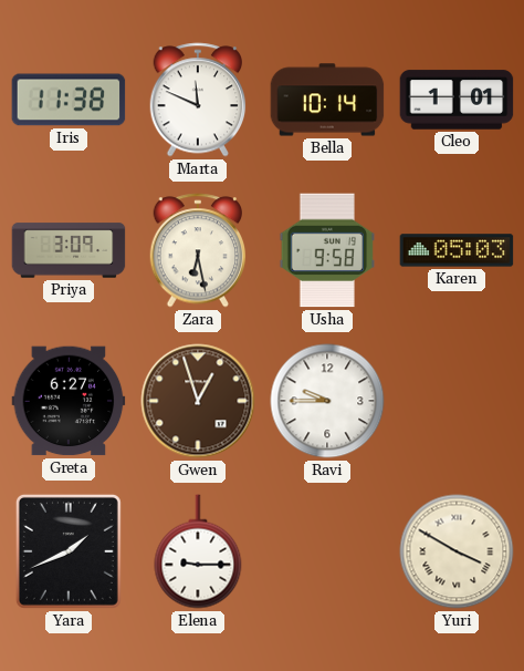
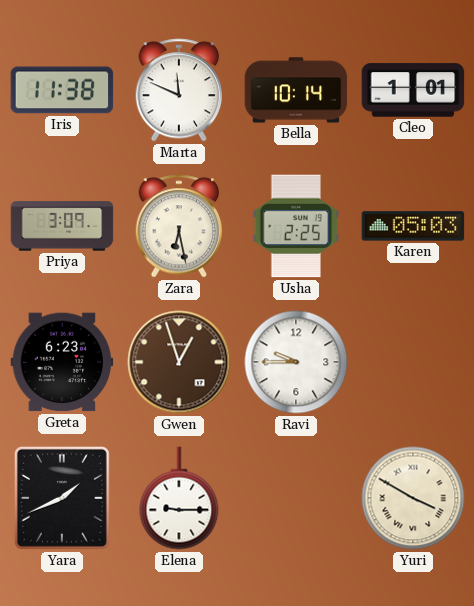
Usha: 9:58 -> 2:25
Greta: 6:27 -> 6:23
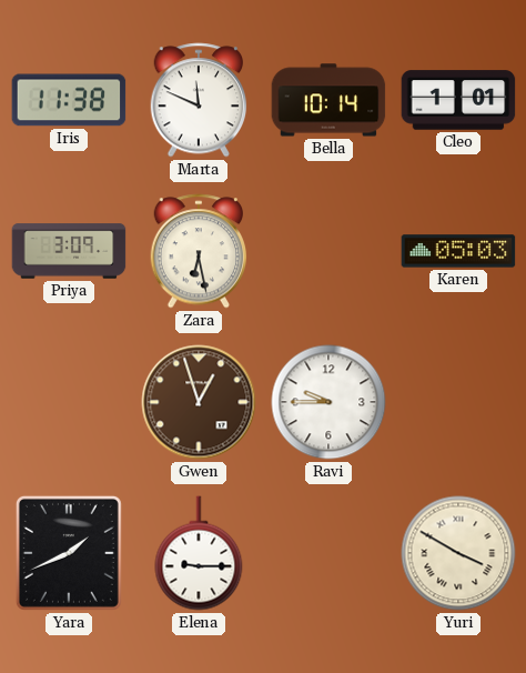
Usha: 2:25 -> none
Greta: 6:23 -> none
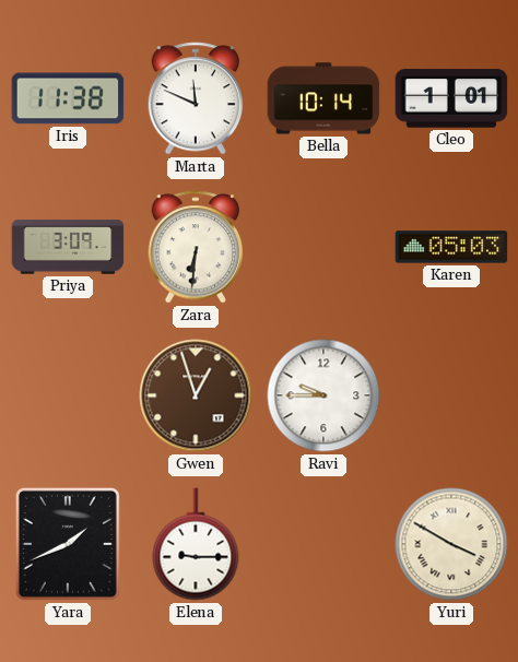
Zara: 6:28 -> 6:31
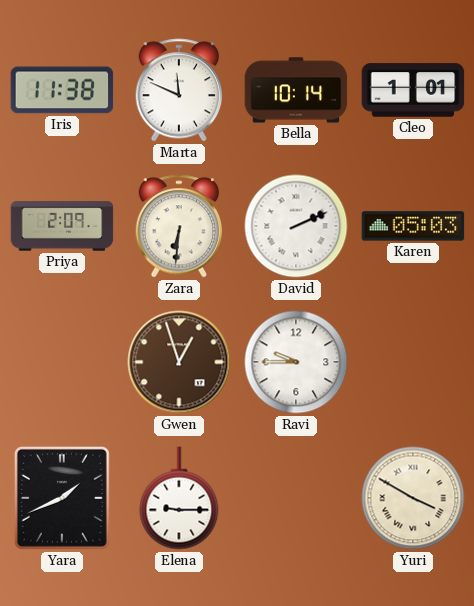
Priya: 3:09 -> 2:09
David: none -> 2:11
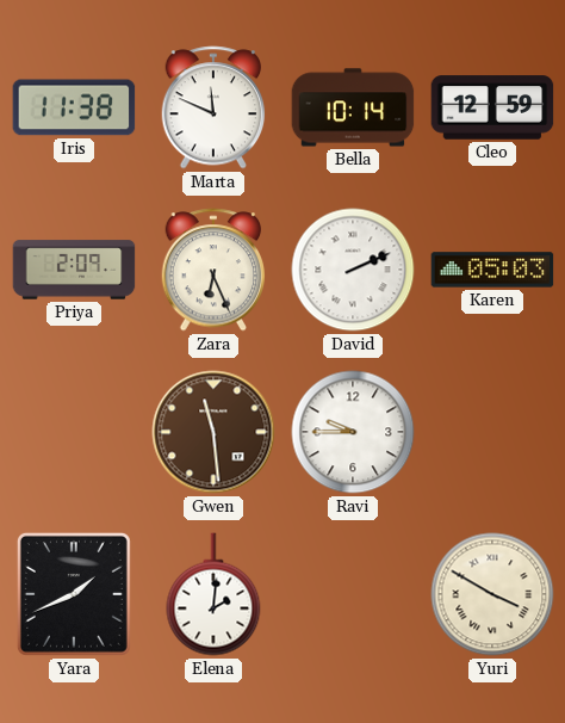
Cleo: 1:01 -> 12:59
Zara: 6:31 -> 6:26
Gwen: 12:57 -> 11:29
Elena: 9:15 -> 2:01
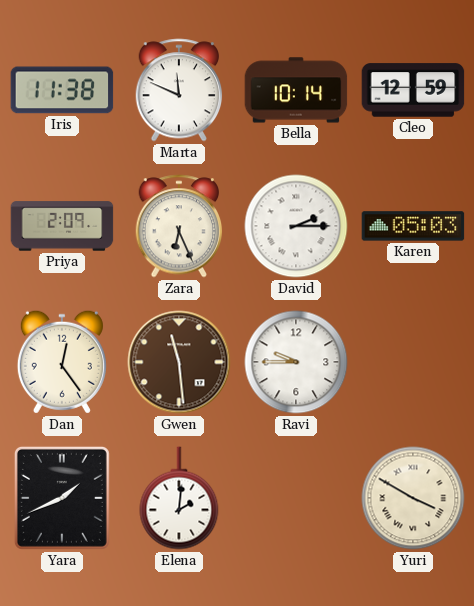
David: 2:11 -> 2:15
Dan: none -> 12:24
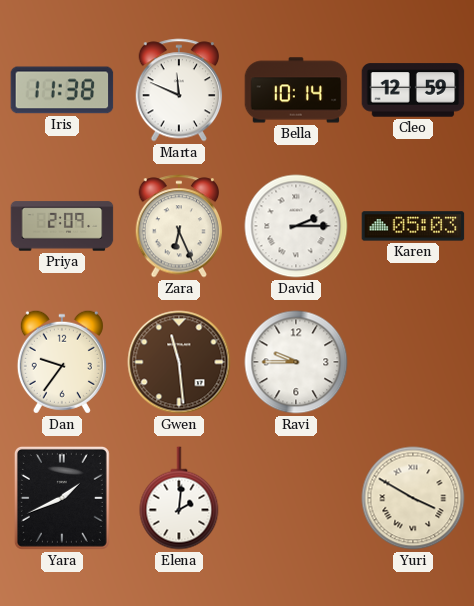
Dan: 12:24 -> 9:36
